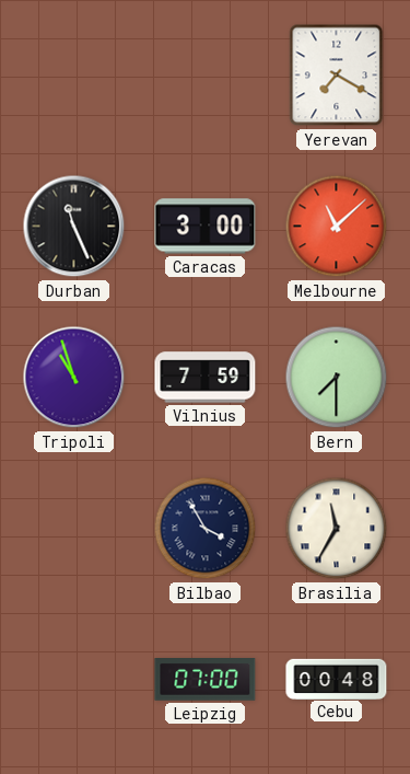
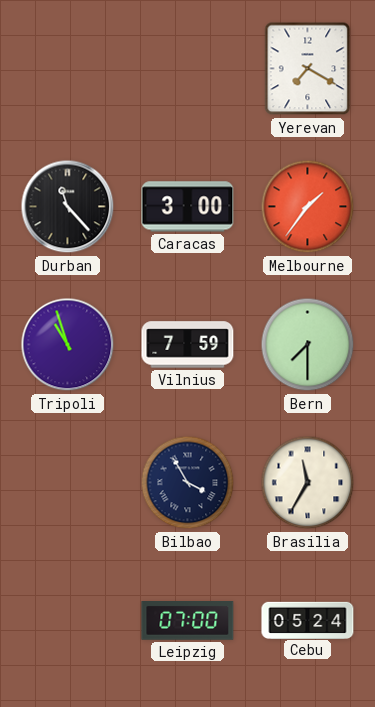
Durban: 11:26 -> 11:23
Melbourne: 11:08 -> 1:36
Cebu: 00:48 -> 05:24
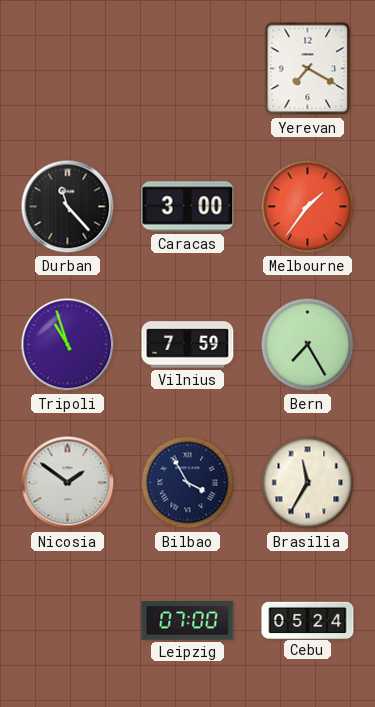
Bern: 7:30 -> 7:25
Nicosia: none -> 1:51
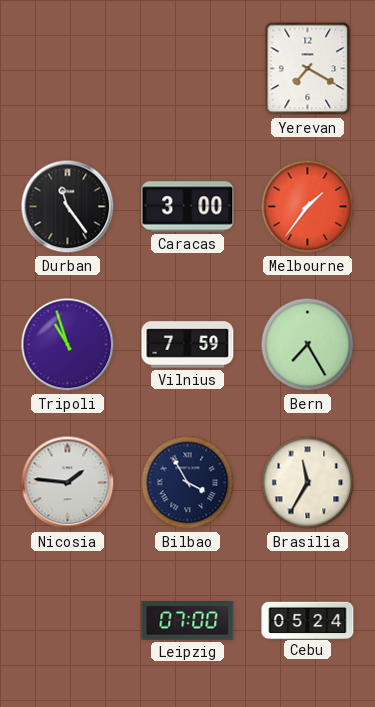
Durban: 11:23 -> 11:24
Nicosia: 1:51 -> 1:46
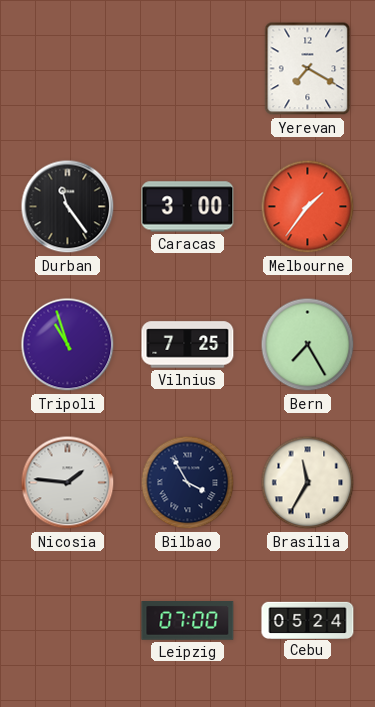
Vilnius: 7:59 -> 7:25
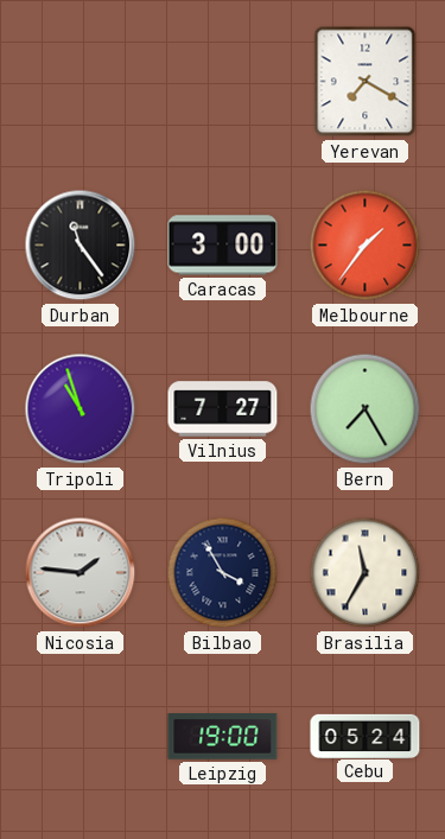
Vilnius: 7:25 -> 7:27
Leipzig: 07:00 -> 19:00
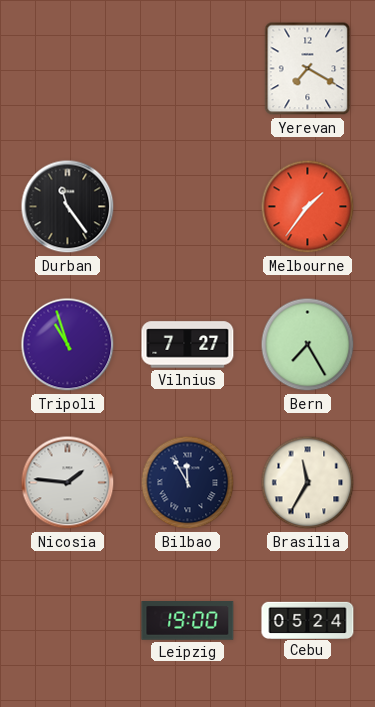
Caracas: 3:00 -> none
Bilbao: 3:55 -> 11:55
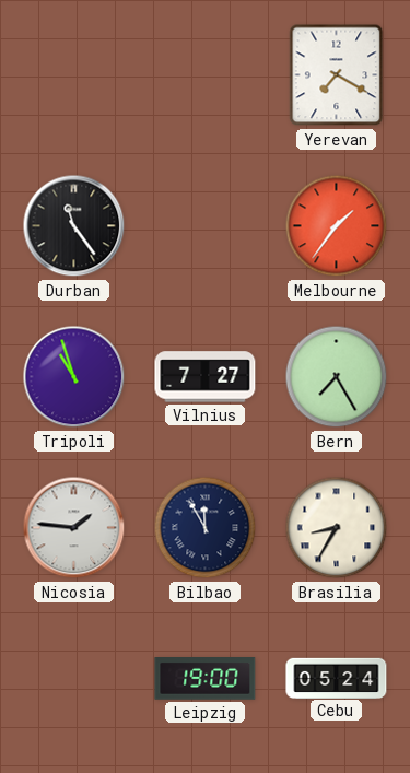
Brasilia: 11:35 -> 8:35
